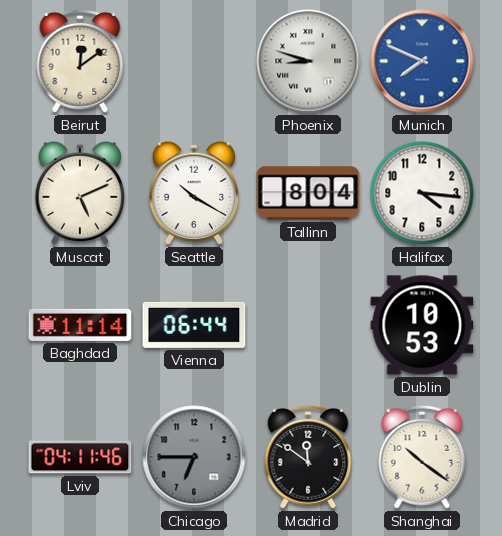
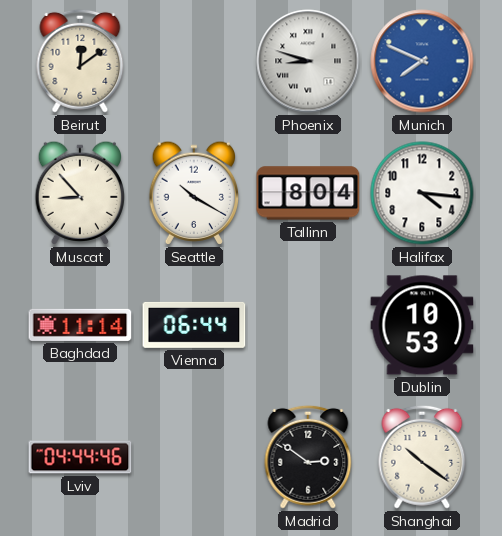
Muscat: 5:11 -> 8:53
Lviv: 04:11 -> 04:44
Chicago: 6:45 -> none
Madrid: 11:51 -> 2:51
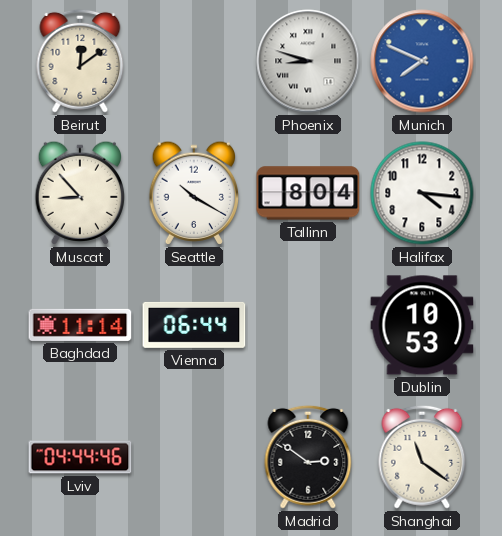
Shanghai: 10:21 -> 11:21
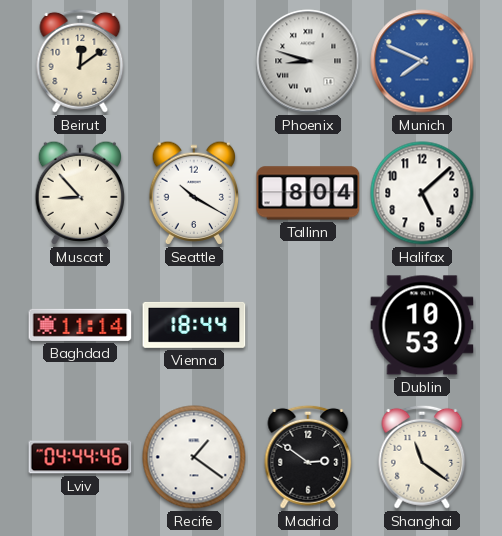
Halifax: 4:16 -> 5:08
Vienna: 06:44 -> 18:44
Recife: none -> 1:21
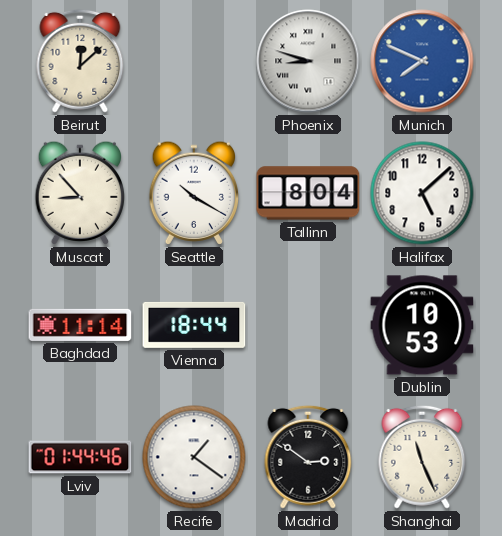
Beirut: 12:09 -> 12:08
Lviv: 04:44 -> 01:44
Shanghai: 11:21 -> 11:26
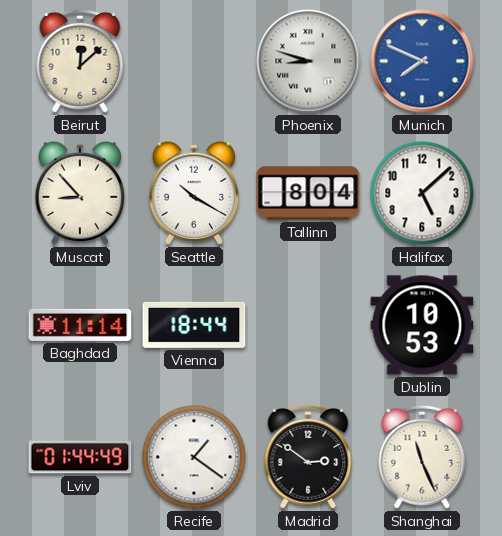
Lviv: 01:44:46 -> 01:44:49
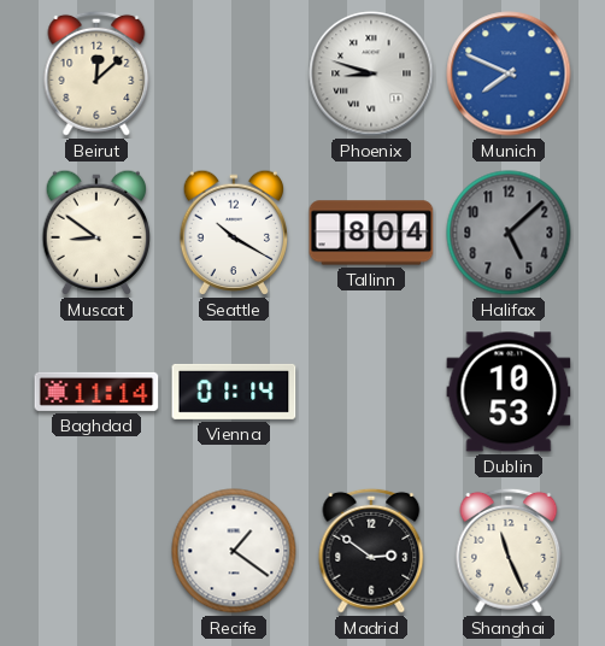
Muscat: 8:53 -> 8:51
Halifax dial: white -> grey
Vienna: 18:44 -> 01:14
Lviv: 01:44 -> none
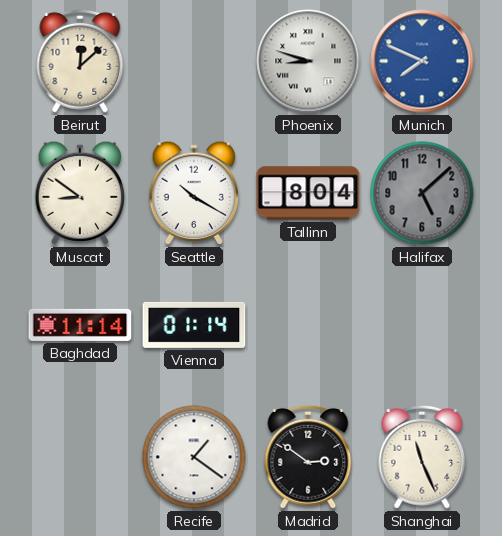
Dublin: 10:53 -> none
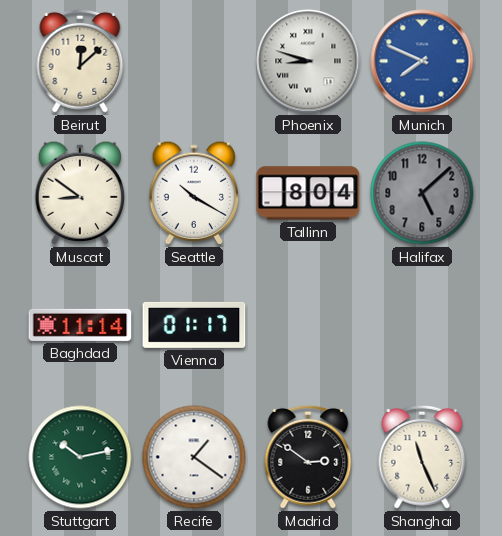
Vienna: 01:14 -> 01:17
Stuttgart: none -> 10:13
